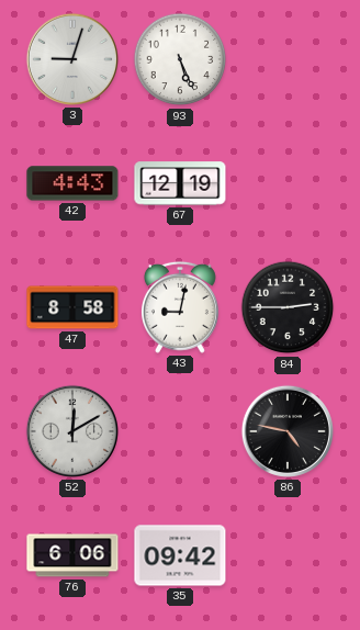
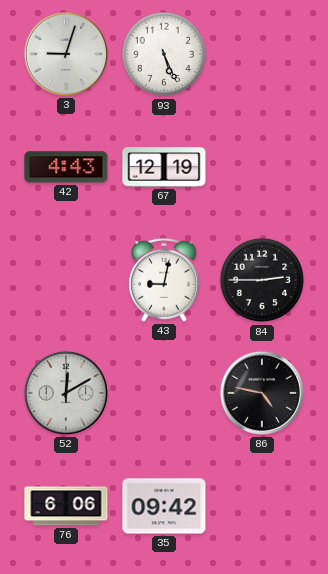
47: 8:58 -> none
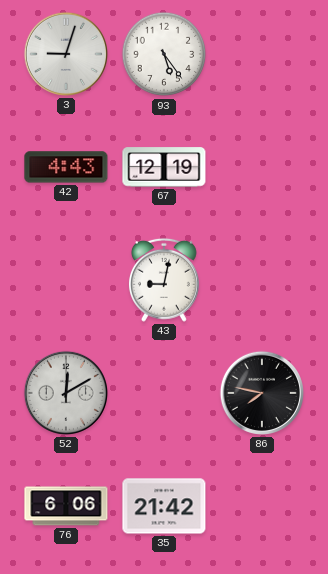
93: 5:26 -> 5:24
84: 2:45 -> none
86: 4:47 -> 7:47
35: 09:42 -> 21:42
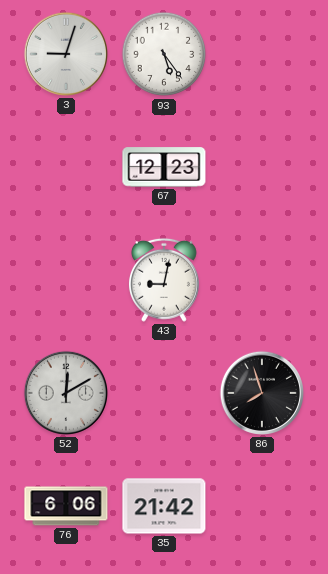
42: 4:43 -> none
67: 12:19 -> 12:23
86: 7:47 -> 7:57
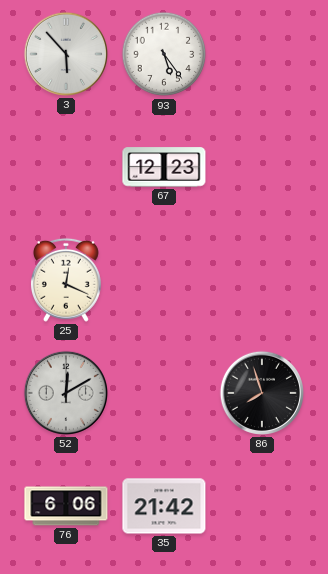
3: 9:03 -> 5:53
25: none -> 12:19
43: 9:02 -> none
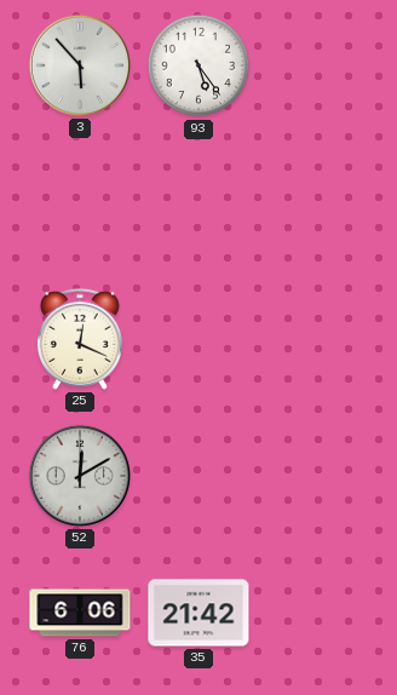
67: 12:23 -> none
86: 7:57 -> none
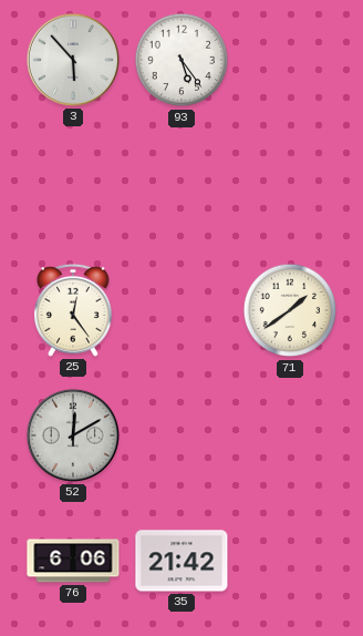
25: 12:19 -> 12:24
71: none -> 1:39
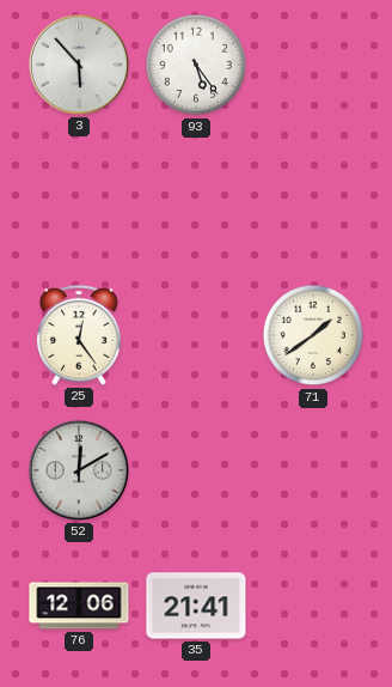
76: 6:06 -> 12:06
35: 21:42 -> 21:41
